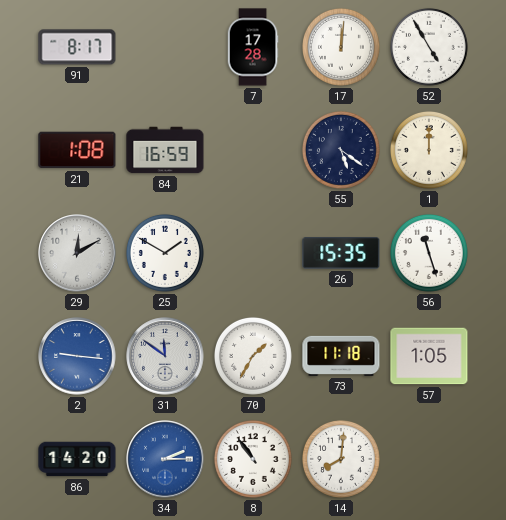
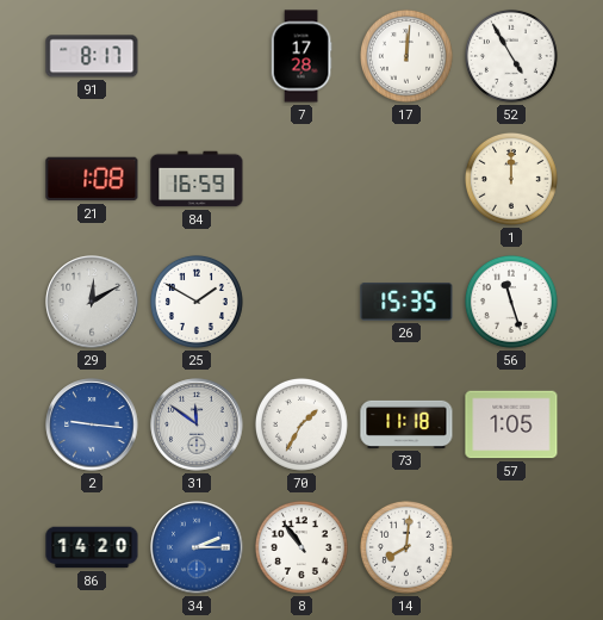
55: 5:21 -> none
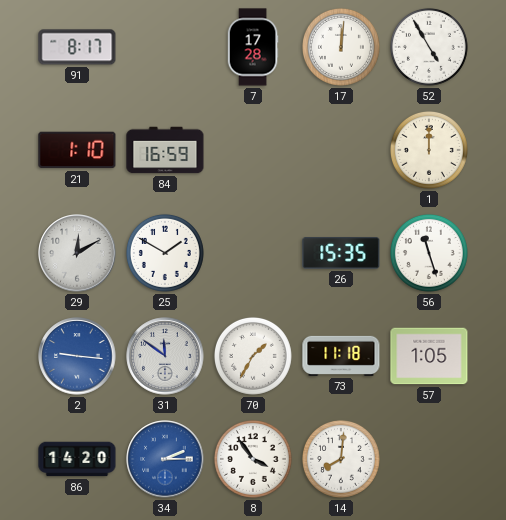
21: 1:08 -> 1:10
8: 10:54 -> 3:54
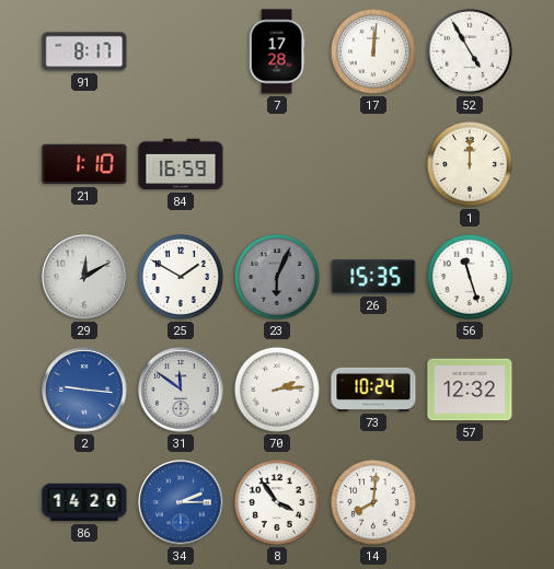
23: none -> 6:04
70: 1:35 -> 2:14
73: 11:18 -> 10:24
57: 1:05 -> 12:32
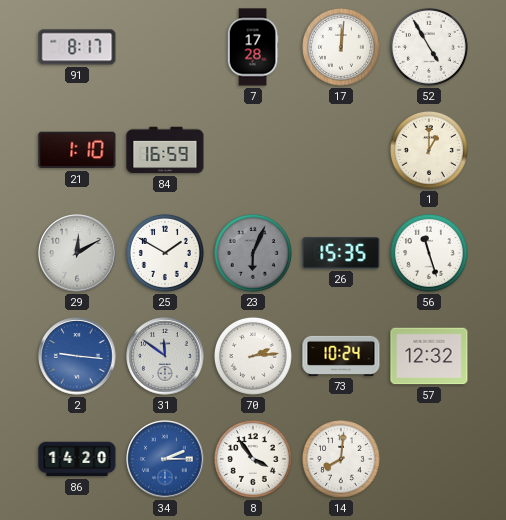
1: 12:00 -> 1:00
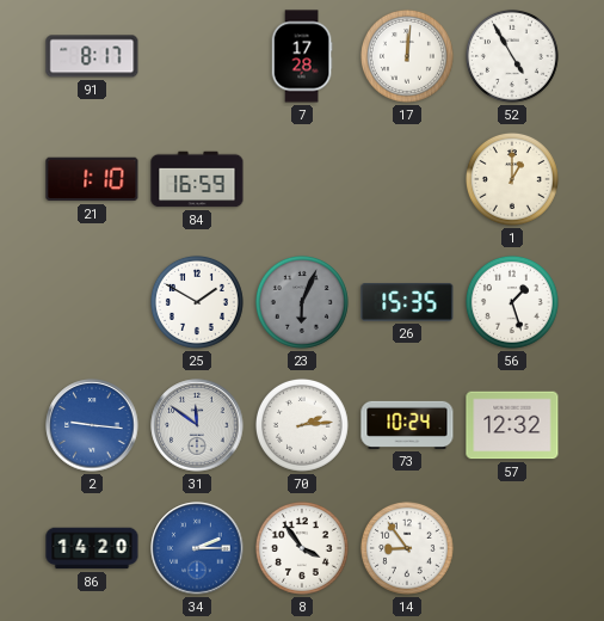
29: 12:10 -> none
56: 11:27 -> 1:27
14: 8:01 -> 8:54
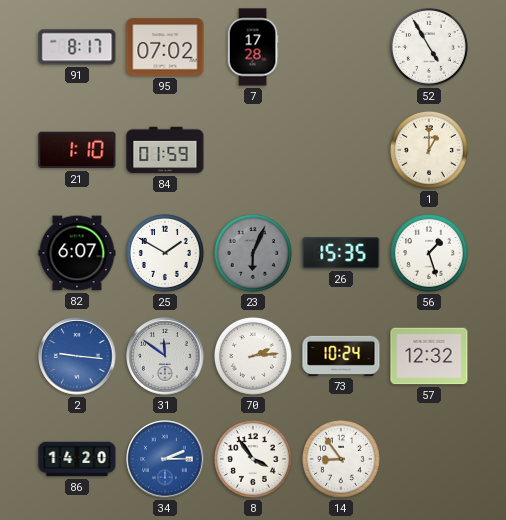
95: none -> 07:02
17: 12:01 -> none
84: 16:59 -> 01:59
82: none -> 6:07
